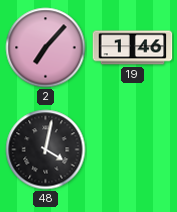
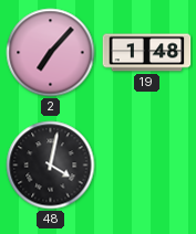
19: 1:46 -> 1:48
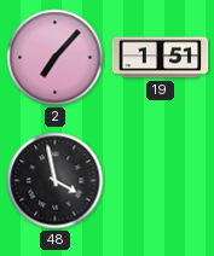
19: 1:48 -> 1:51
48: 4:02 -> 3:58
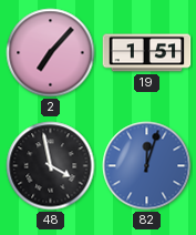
82: none -> 12:03
